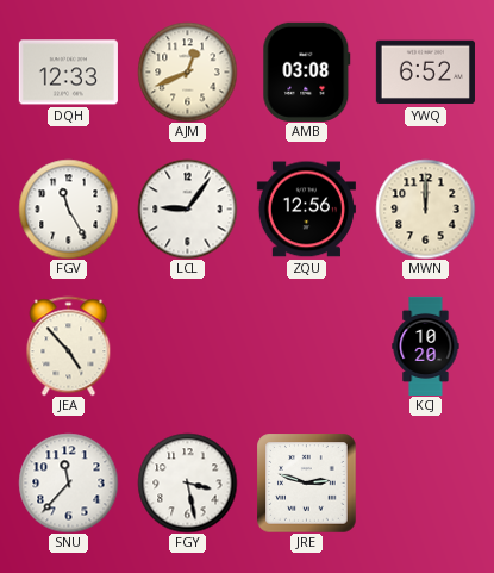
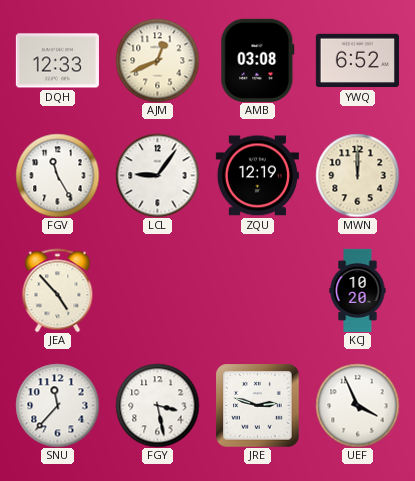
ZQU: 12:56 -> 12:19
UEF: none -> 3:56
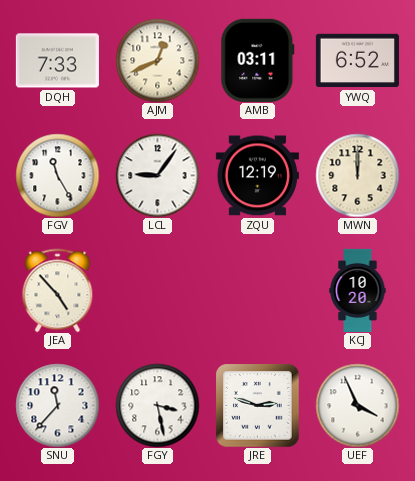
DQH: 12:33 -> 7:33
AMB: 03:08 -> 03:11
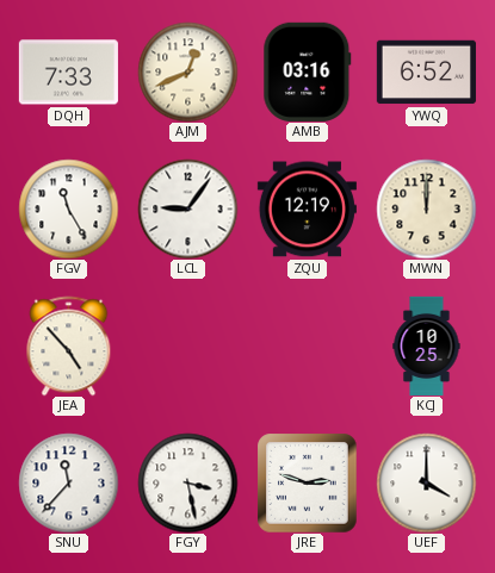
AMB: 03:11 -> 03:16
KCJ: 10:20 -> 10:25
UEF: 3:56 -> 4:00
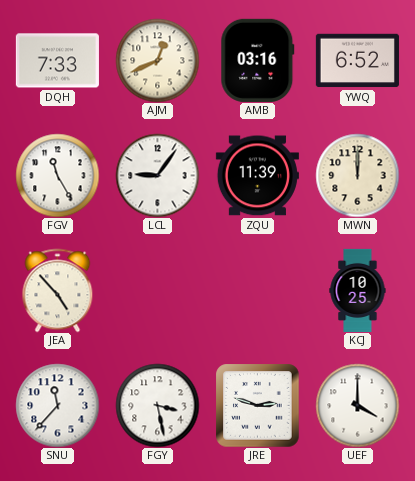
ZQU: 12:19 -> 11:39
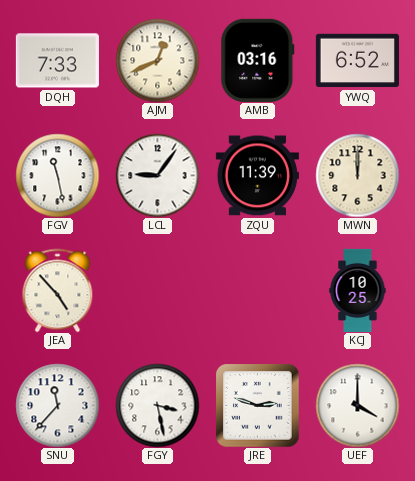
FGV: 11:25 -> 11:28
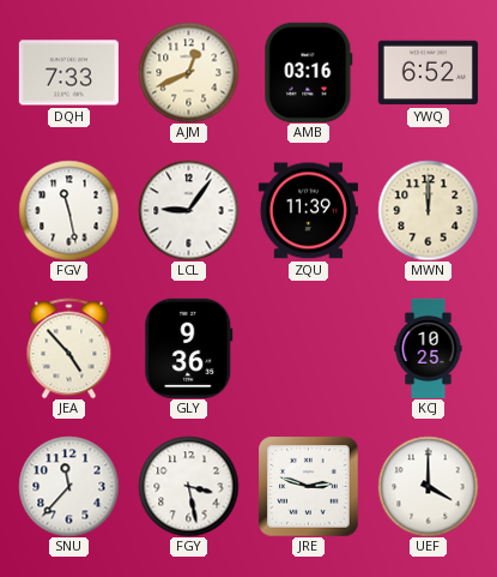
GLY: none -> 9:36
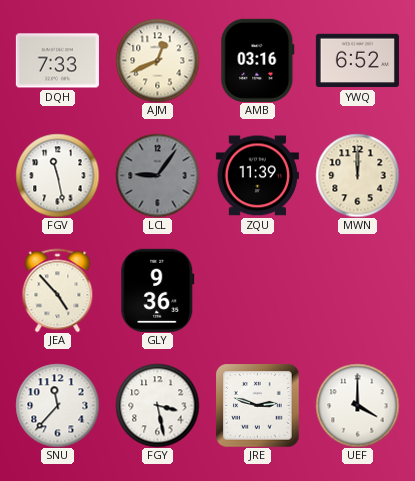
LCL dial: white -> grey
KCJ: 10:25 -> none
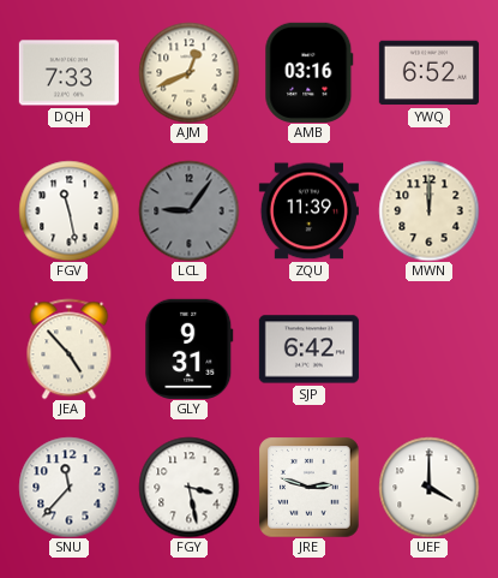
GLY: 9:36 -> 9:31
SJP: none -> 6:42
